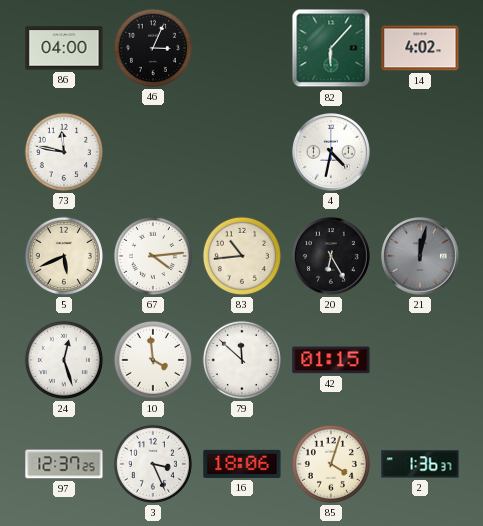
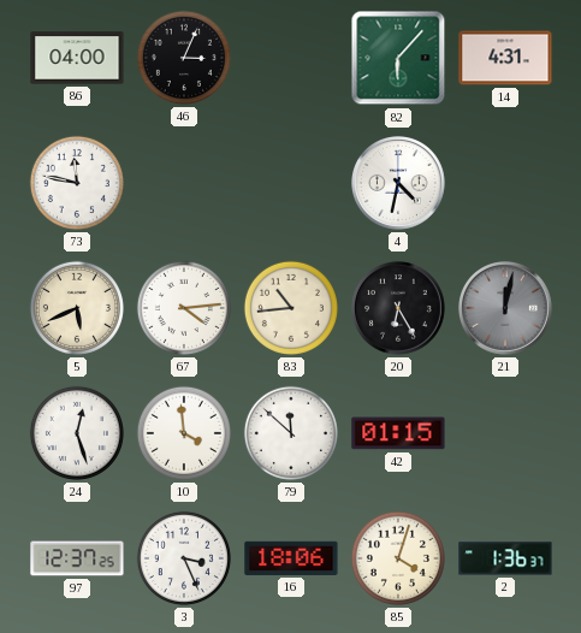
14: 4:02 -> 4:31
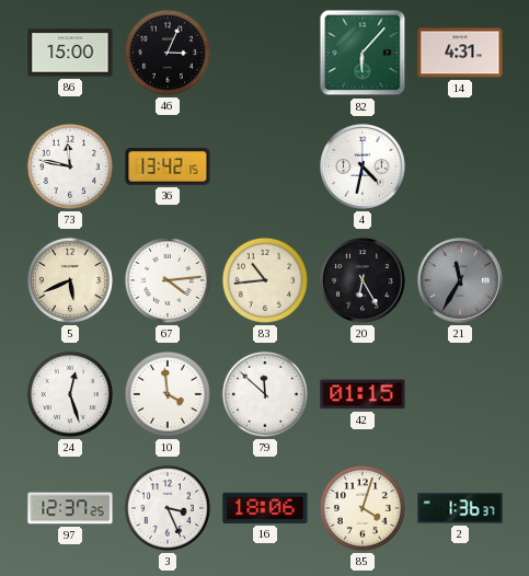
86: 04:00 -> 15:00
36: none -> 13:42
21: 12:02 -> 11:35
